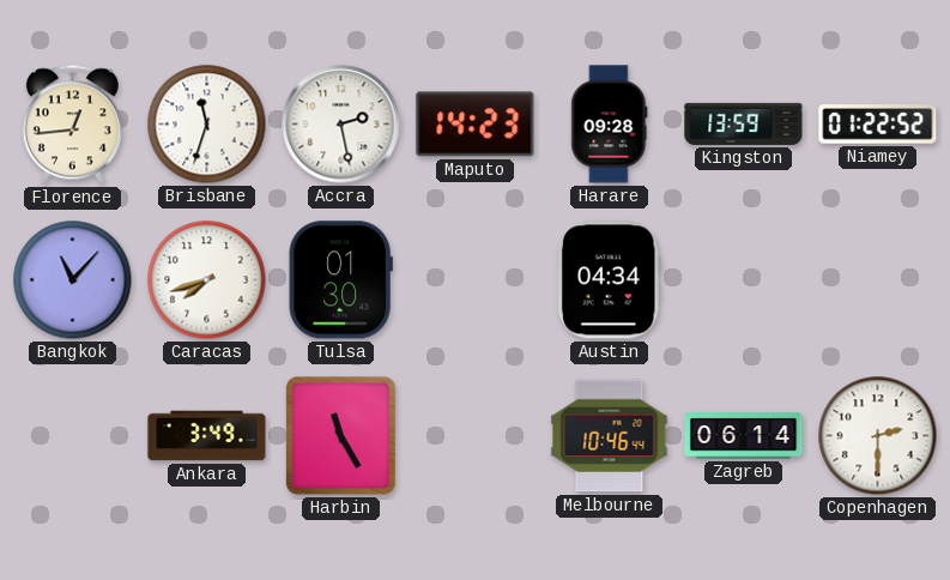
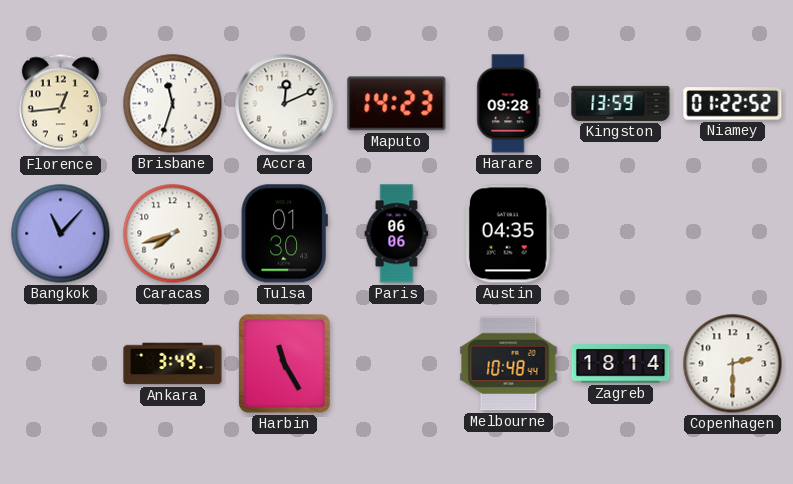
Accra: 2:28 -> 12:11
Paris: none -> 06:06
Austin: 04:34 -> 04:35
Melbourne: 10:46 -> 10:48
Zagreb: 06:14 -> 18:14
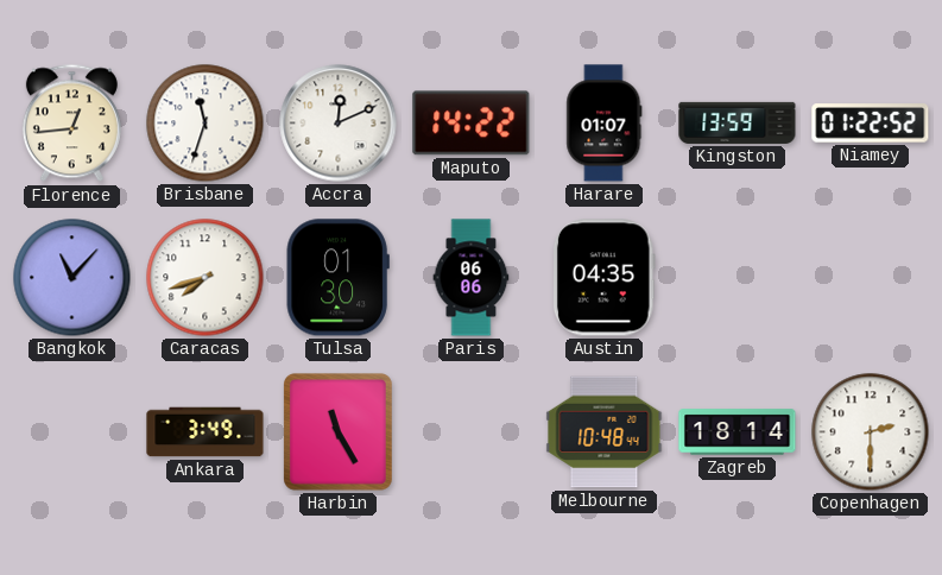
Maputo: 14:23 -> 14:22
Harare: 09:28 -> 01:07
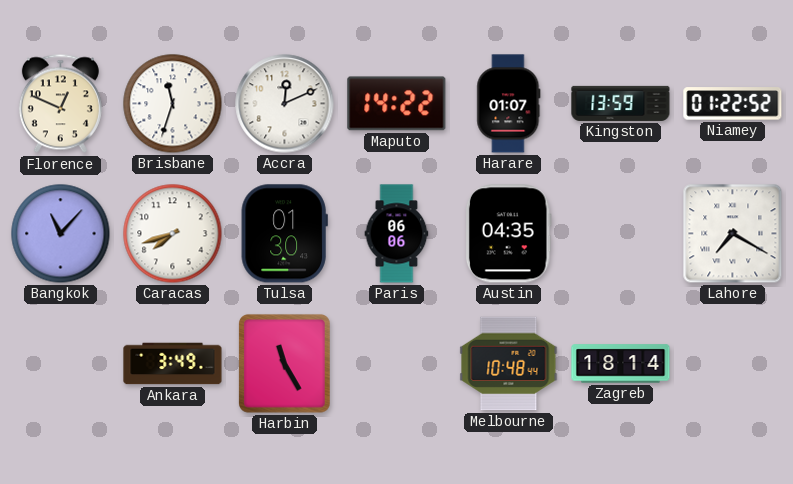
Florence: 12:44 -> 12:49
Lahore: none -> 7:20
Copenhagen: 2:30 -> none
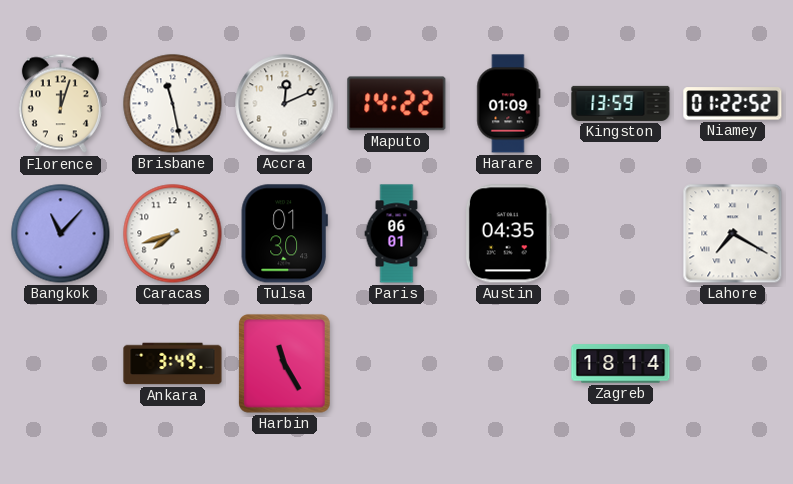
Florence: 12:49 -> 12:03
Brisbane: 11:33 -> 11:28
Harare: 01:07 -> 01:09
Paris: 06:06 -> 06:01
Melbourne: 10:48 -> none
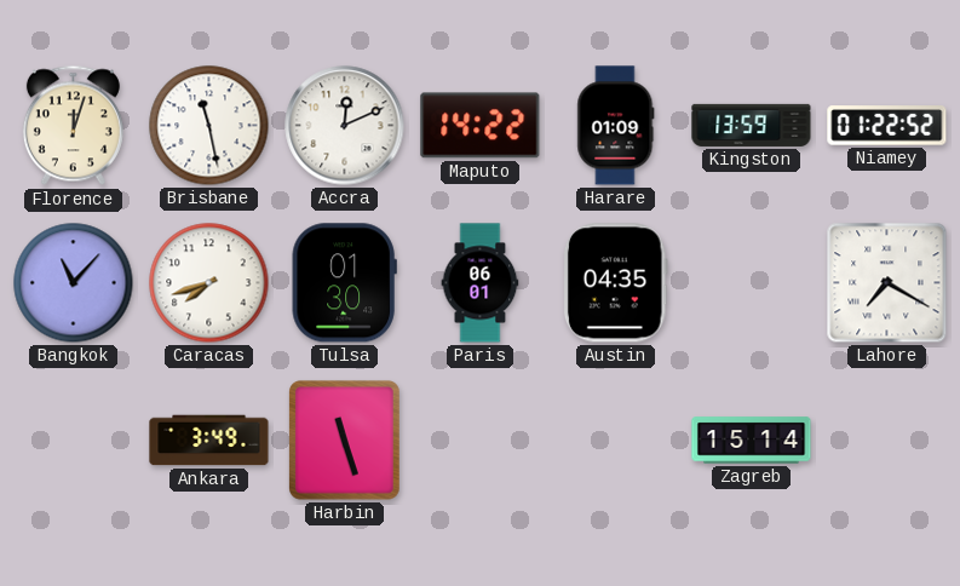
Harbin: 11:25 -> 11:27
Zagreb: 18:14 -> 15:14
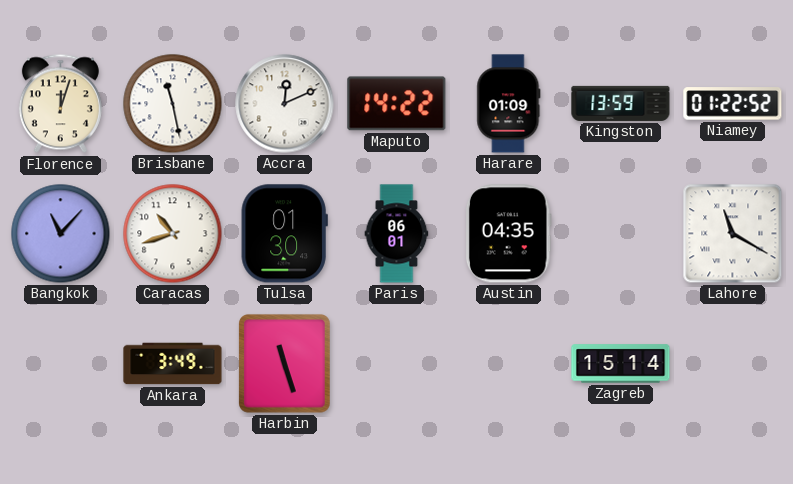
Caracas: 7:42 -> 10:42
Lahore: 7:20 -> 11:20
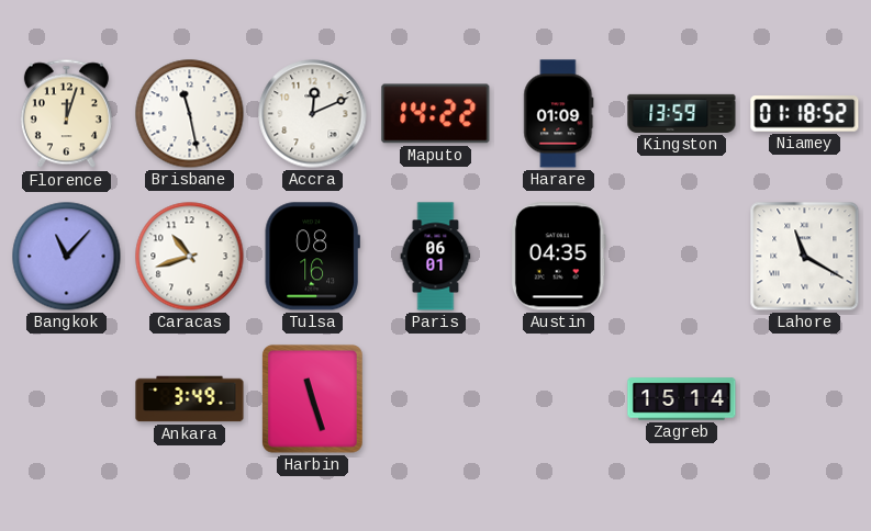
Niamey: 01:22 -> 01:18
Tulsa: 01:30 -> 08:16
